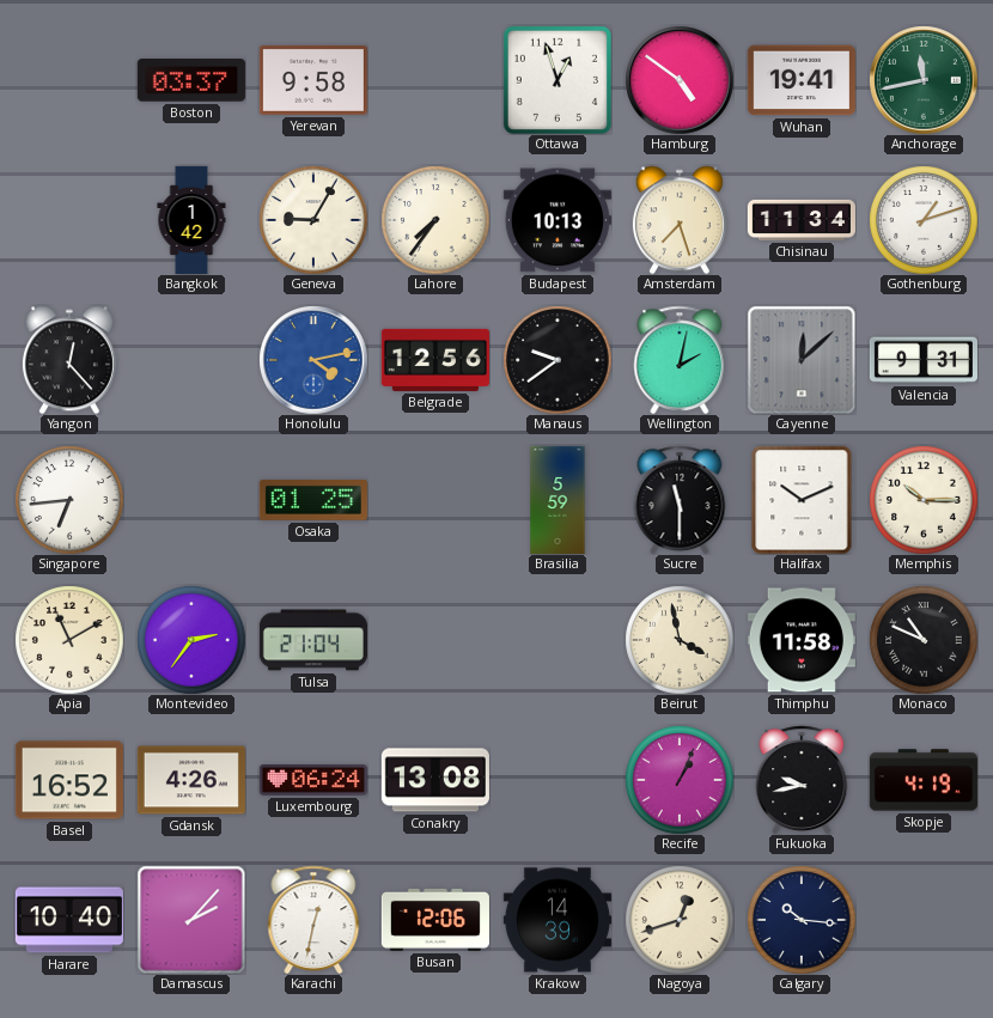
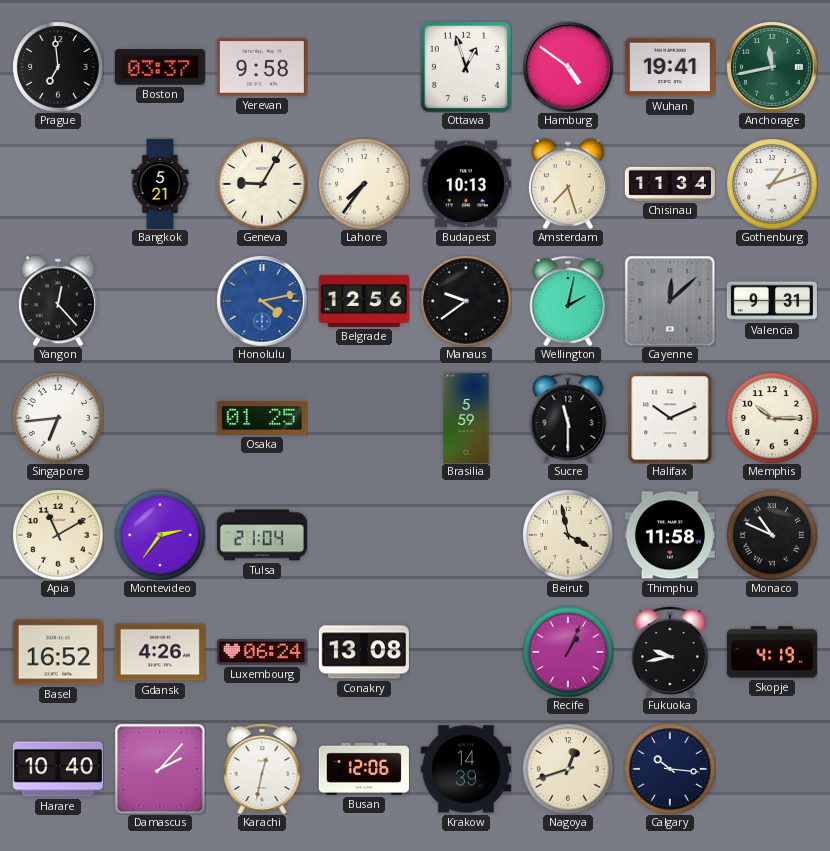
Prague: none -> 6:59
Bangkok: 1:42 -> 5:21
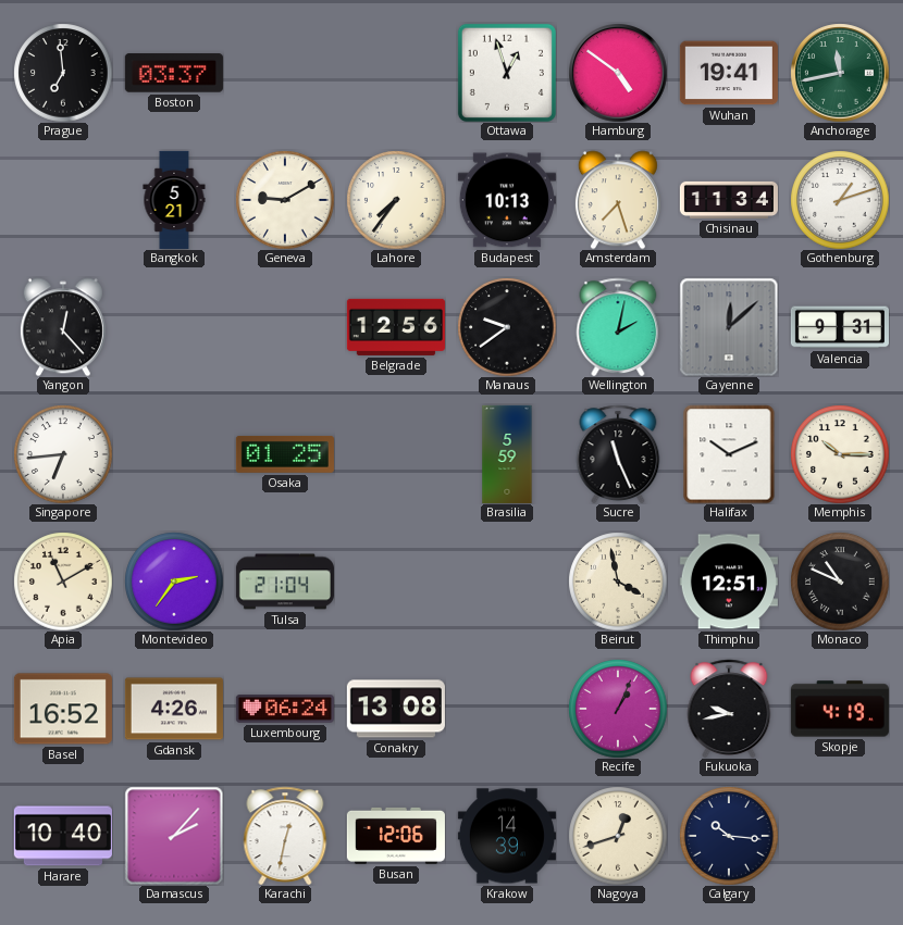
Yerevan: 9:58 -> none
Geneva: 9:05 -> 9:10
Honolulu: 4:13 -> none
Sucre: 11:30 -> 11:26
Thimphu: 11:58 -> 12:51
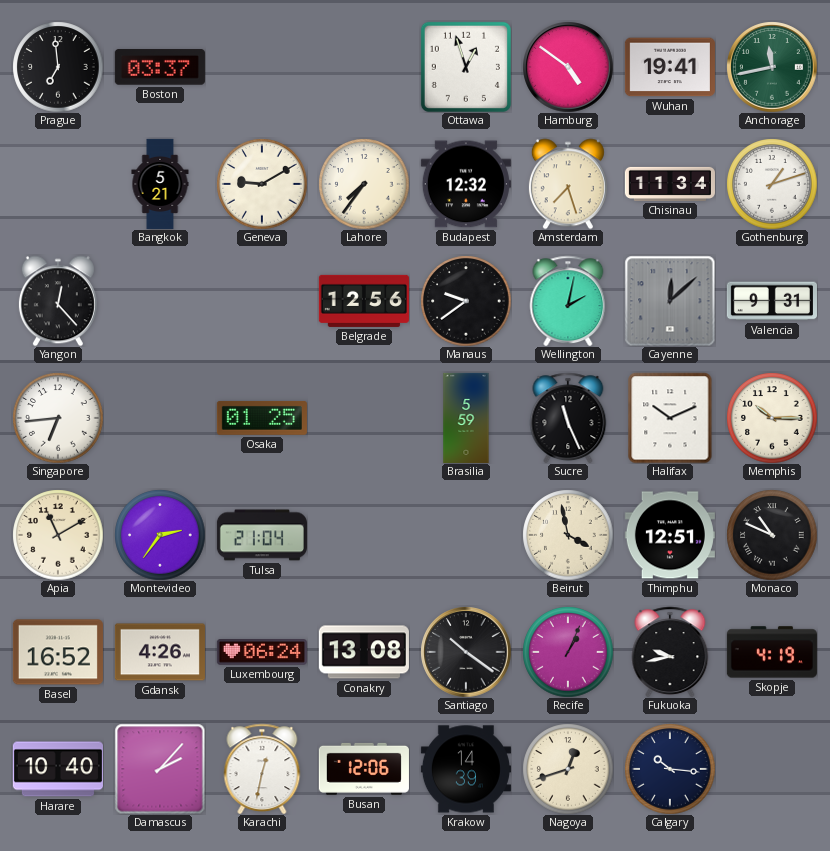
Budapest: 10:13 -> 12:32
Santiago: none -> 10:21
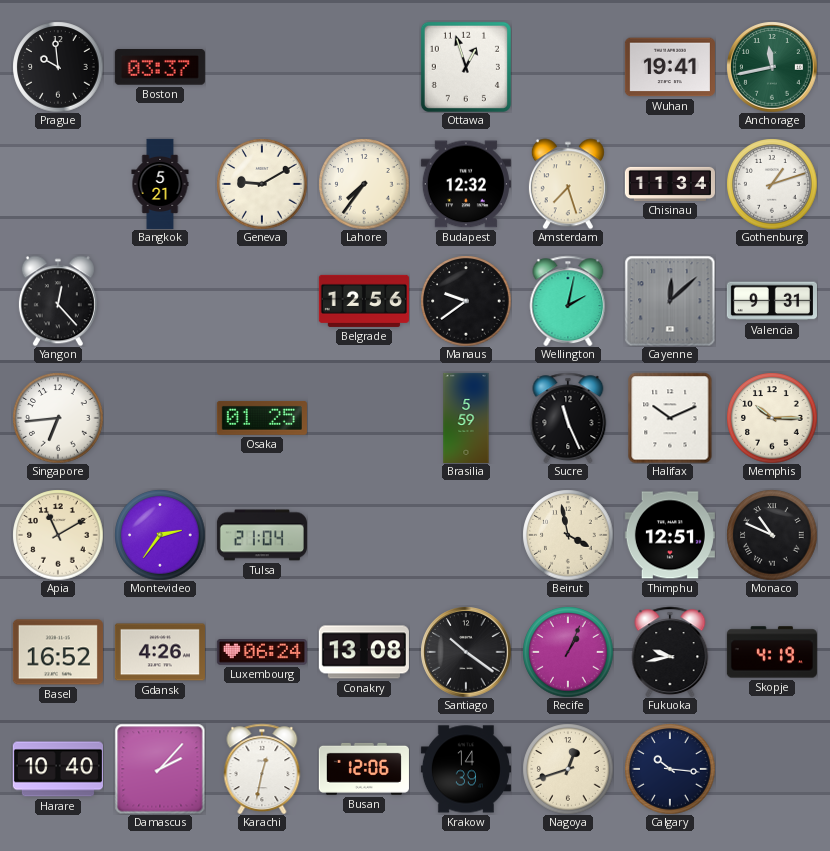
Prague: 6:59 -> 9:59
Hamburg: 4:51 -> none
